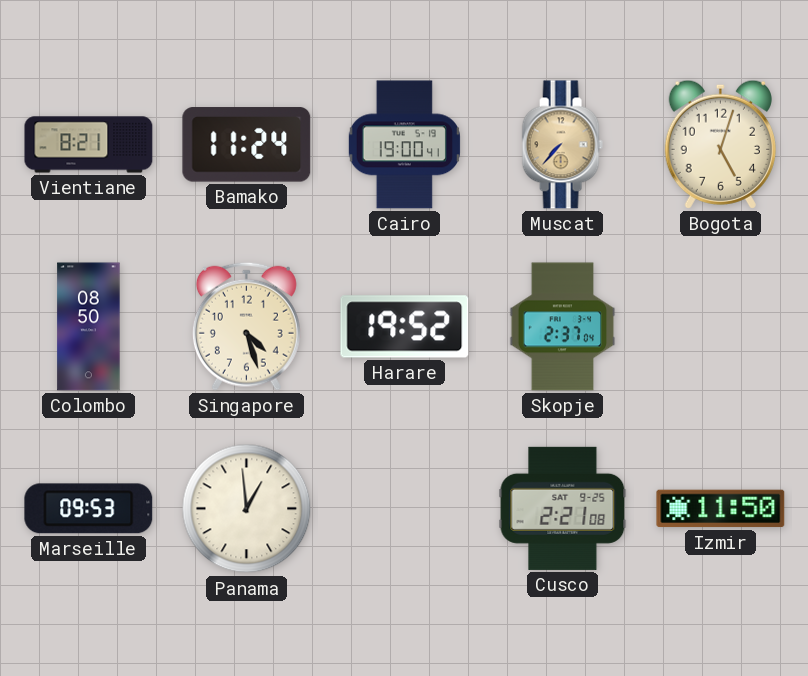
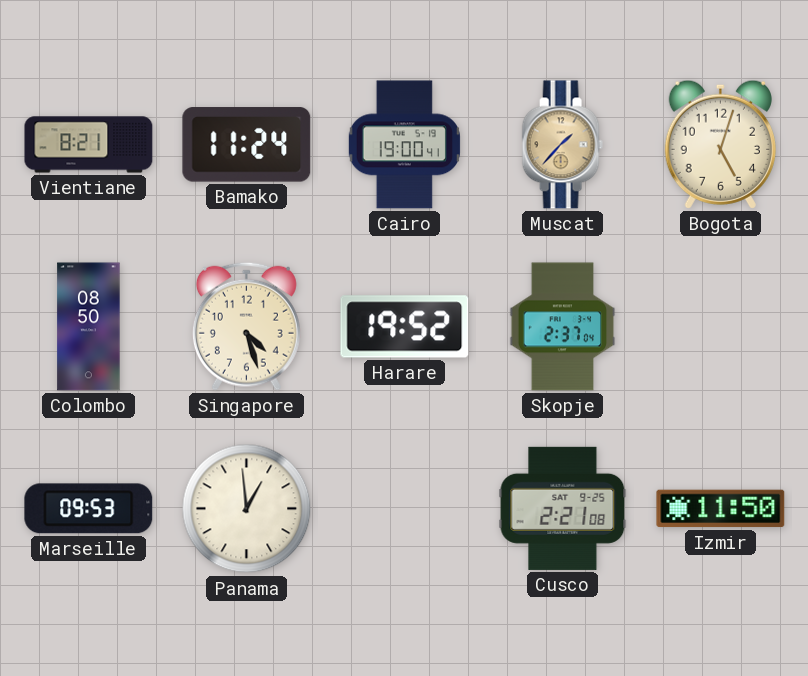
Muscat: 7:37 -> 1:37
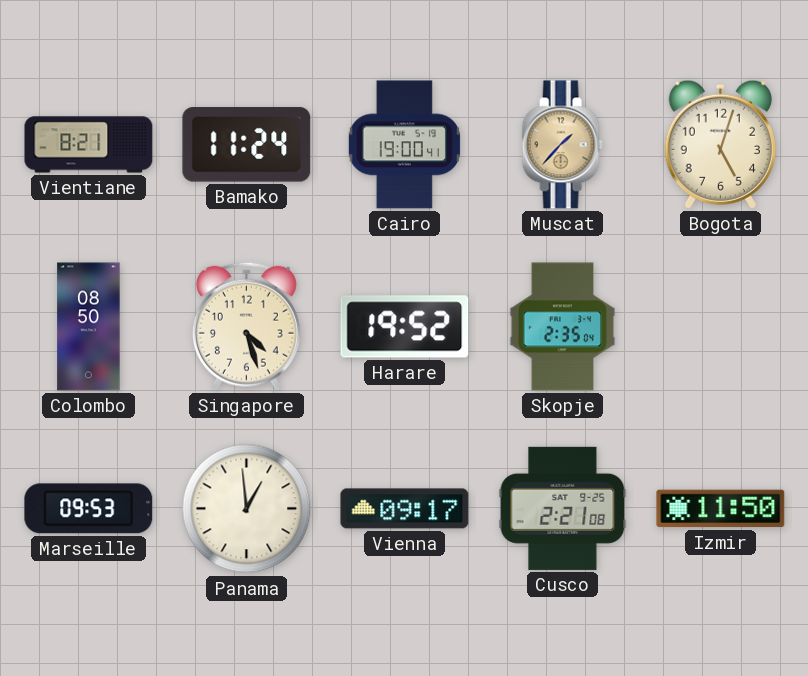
Skopje: 2:37 -> 2:35
Vienna: none -> 09:17
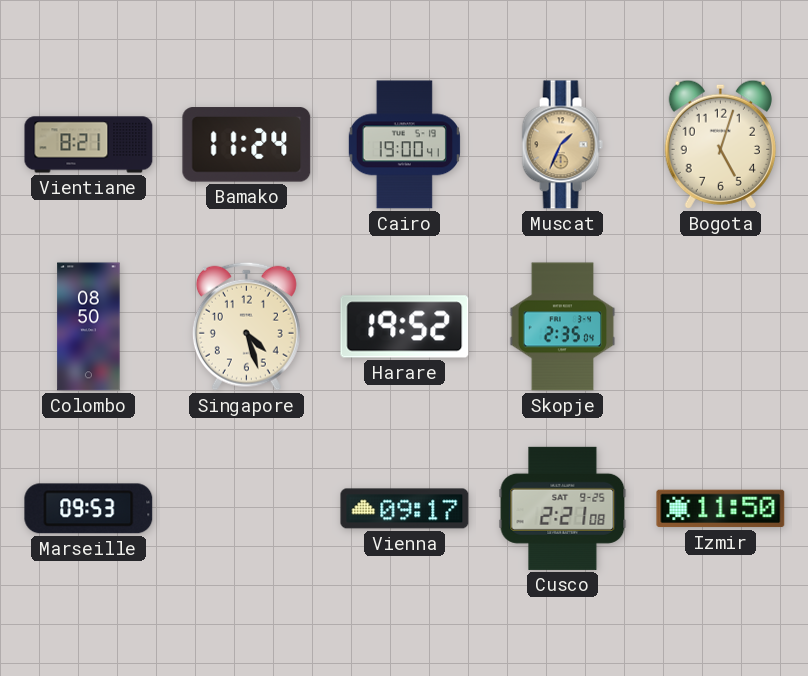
Muscat: 1:37 -> 1:34
Panama: 12:59 -> none
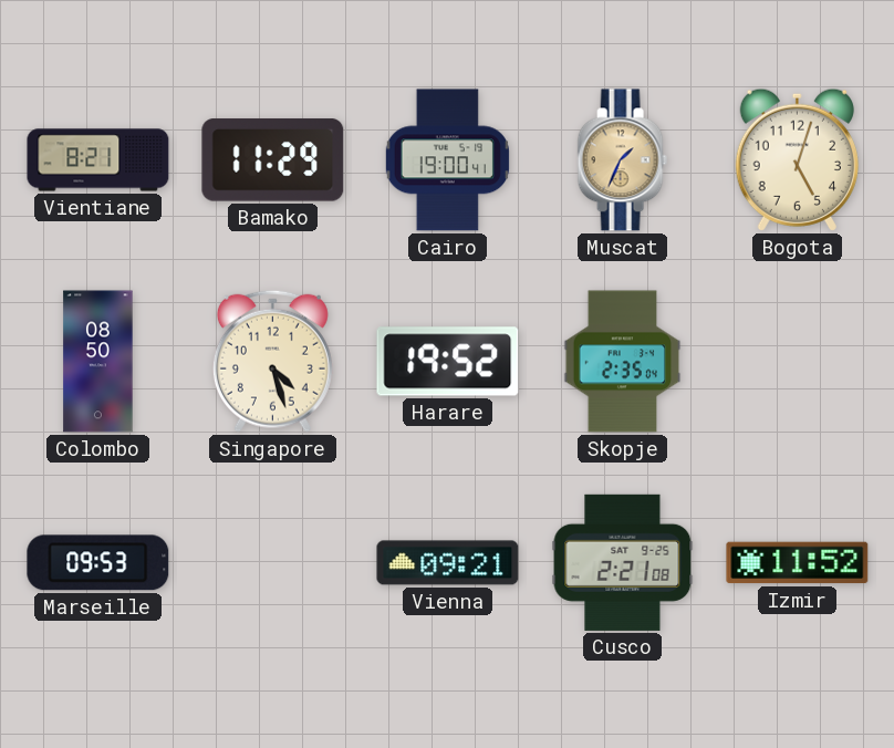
Bamako: 11:24 -> 11:29
Vienna: 09:17 -> 09:21
Izmir: 11:50 -> 11:52
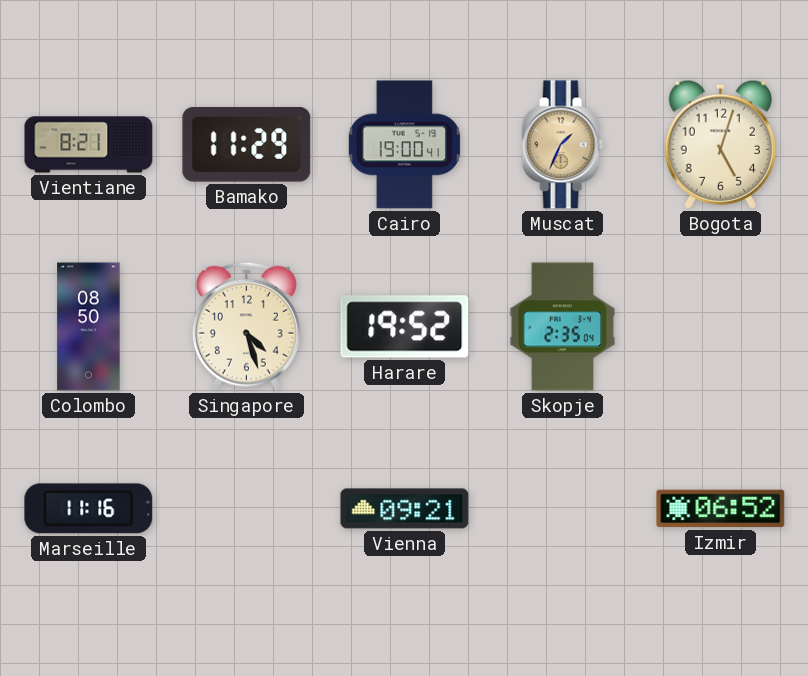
Marseille: 09:53 -> 11:16
Cusco: 2:21 -> none
Izmir: 11:52 -> 06:52
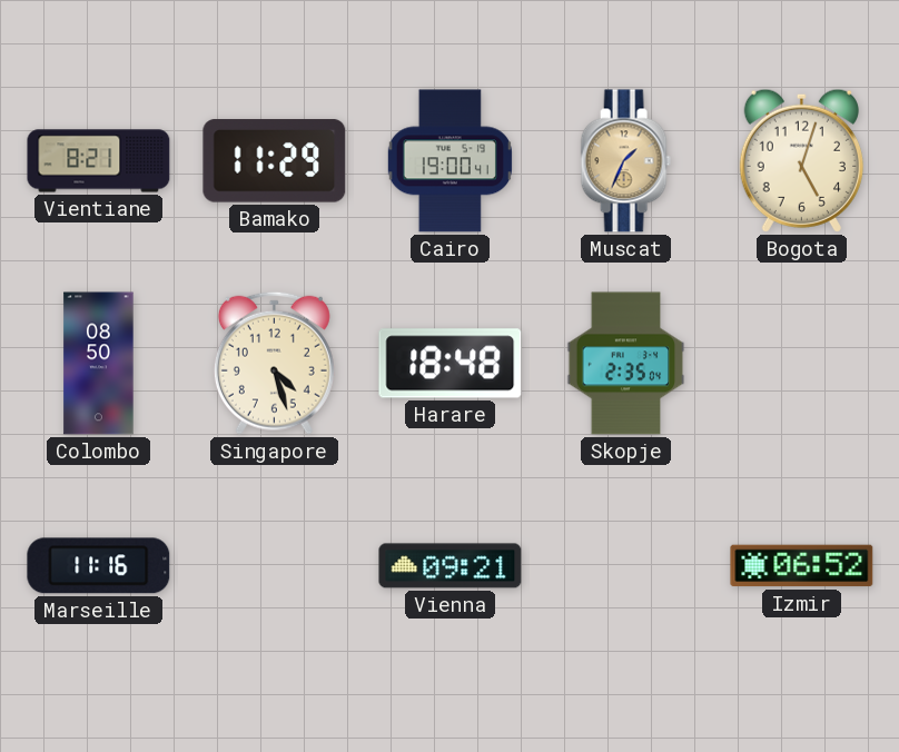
Harare: 19:52 -> 18:48
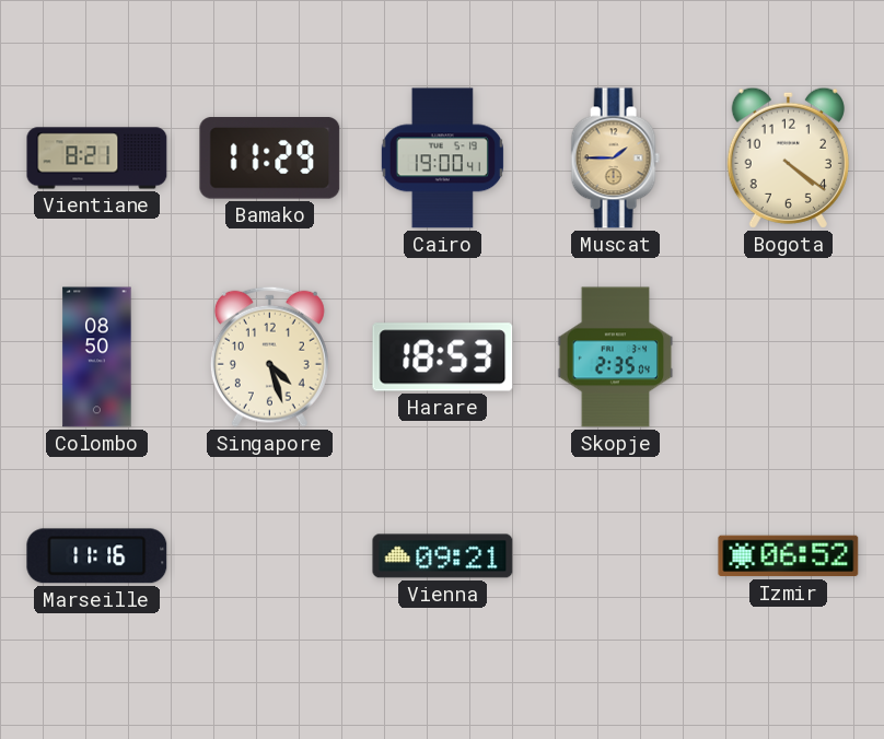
Muscat: 1:34 -> 1:45
Bogota: 5:03 -> 4:21
Harare: 18:48 -> 18:53
